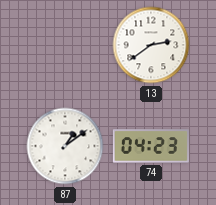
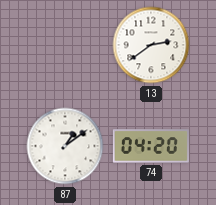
74: 04:23 -> 04:20
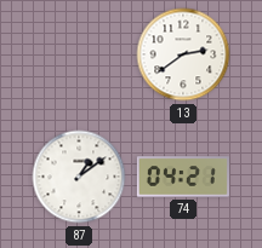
74: 04:20 -> 04:21
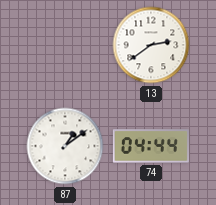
74: 04:21 -> 04:44
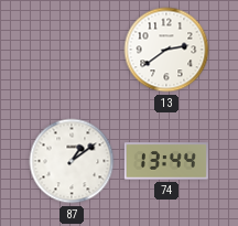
74: 04:44 -> 13:44
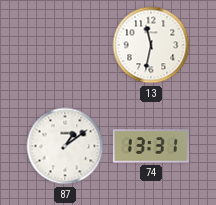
13: 2:39 -> 11:32
74: 13:44 -> 13:31
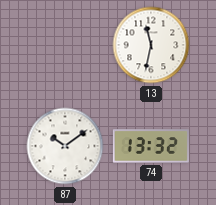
87: 1:09 -> 10:09
74: 13:31 -> 13:32
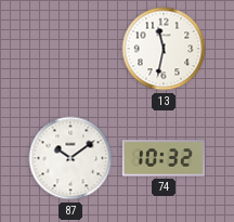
74: 13:32 -> 10:32
